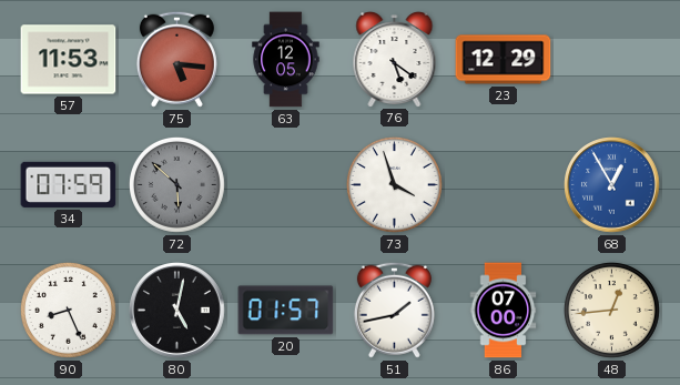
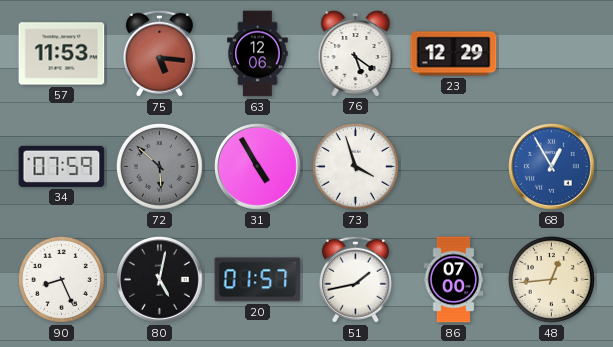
63: 12:05 -> 12:06
31: none -> 4:55
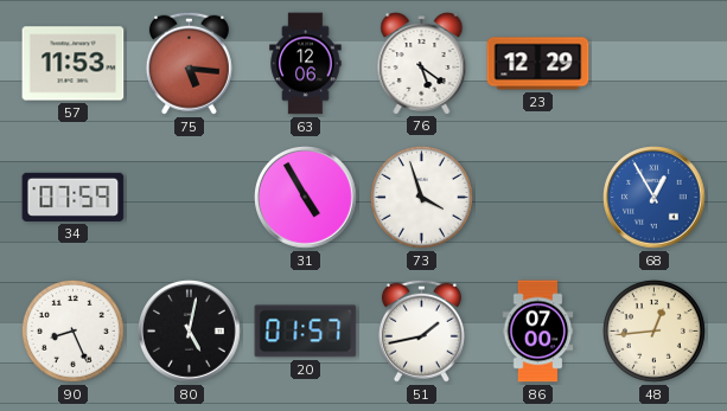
72: 5:52 -> none
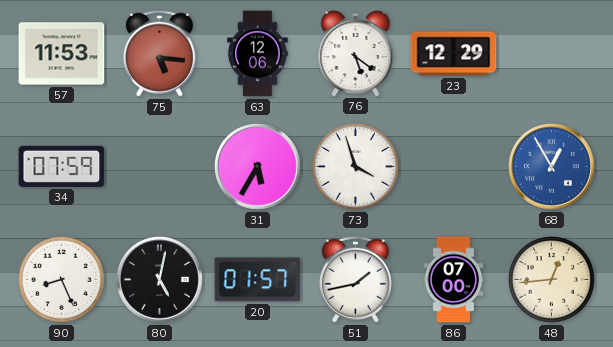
31: 4:55 -> 5:35
